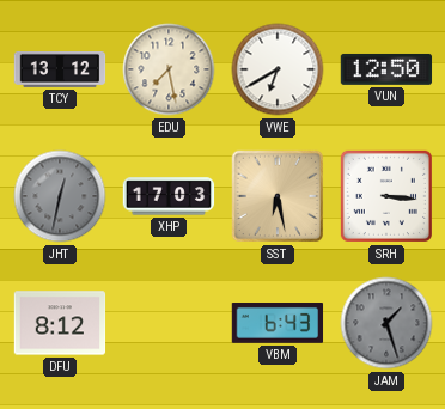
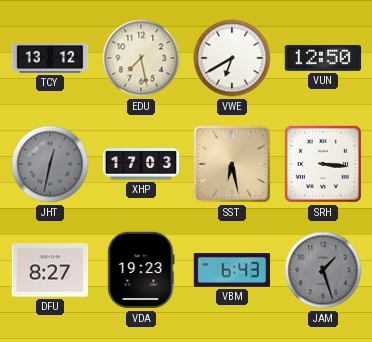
DFU: 8:12 -> 8:27
VDA: none -> 19:23
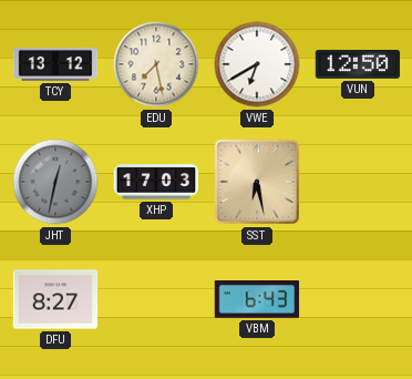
SRH: 3:16 -> none
VDA: 19:23 -> none
JAM: 1:27 -> none
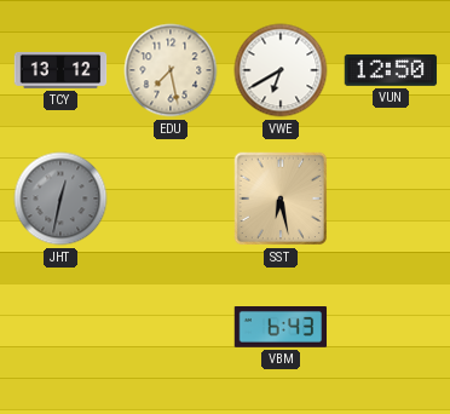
XHP: 17:03 -> none
DFU: 8:27 -> none
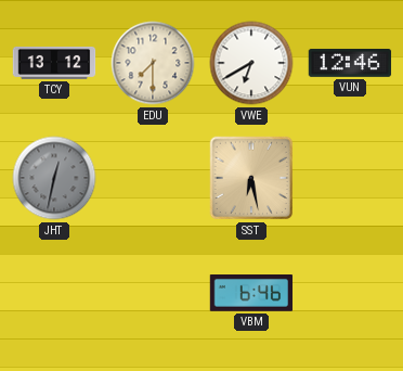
EDU: 7:28 -> 7:30
VUN: 12:50 -> 12:46
VBM: 6:43 -> 6:46
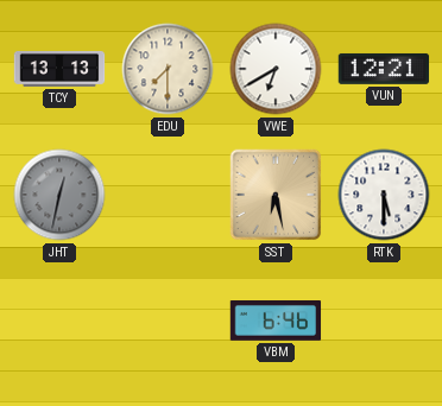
TCY: 13:12 -> 13:13
VUN: 12:46 -> 12:21
RTK: none -> 5:30
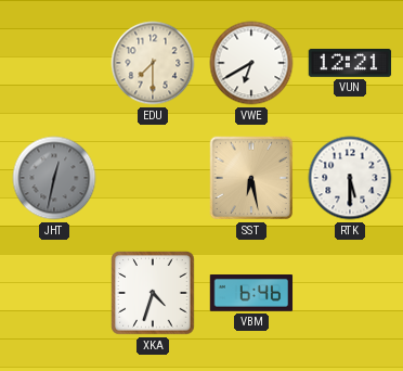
TCY: 13:13 -> none
XKA: none -> 4:33
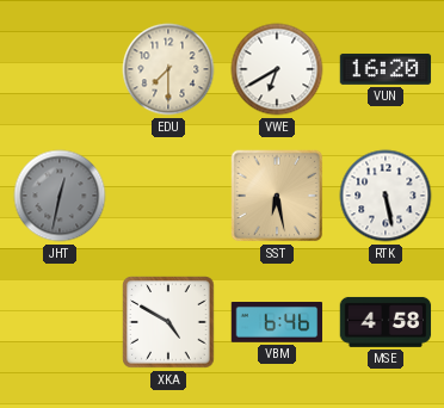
VUN: 12:21 -> 16:20
RTK: 5:30 -> 5:28
XKA: 4:33 -> 4:50
MSE: none -> 4:58
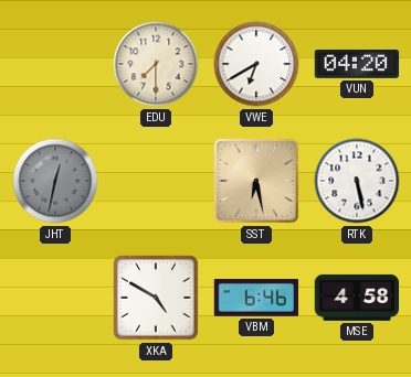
VUN: 16:20 -> 04:20
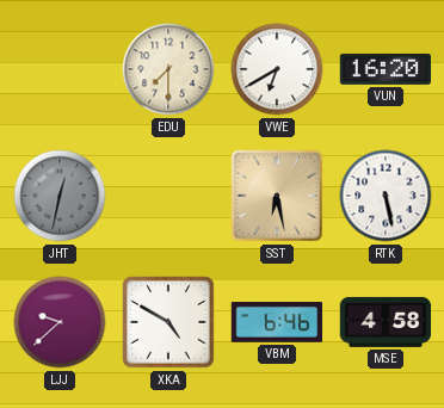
VUN: 04:20 -> 16:20
LJJ: none -> 9:38
